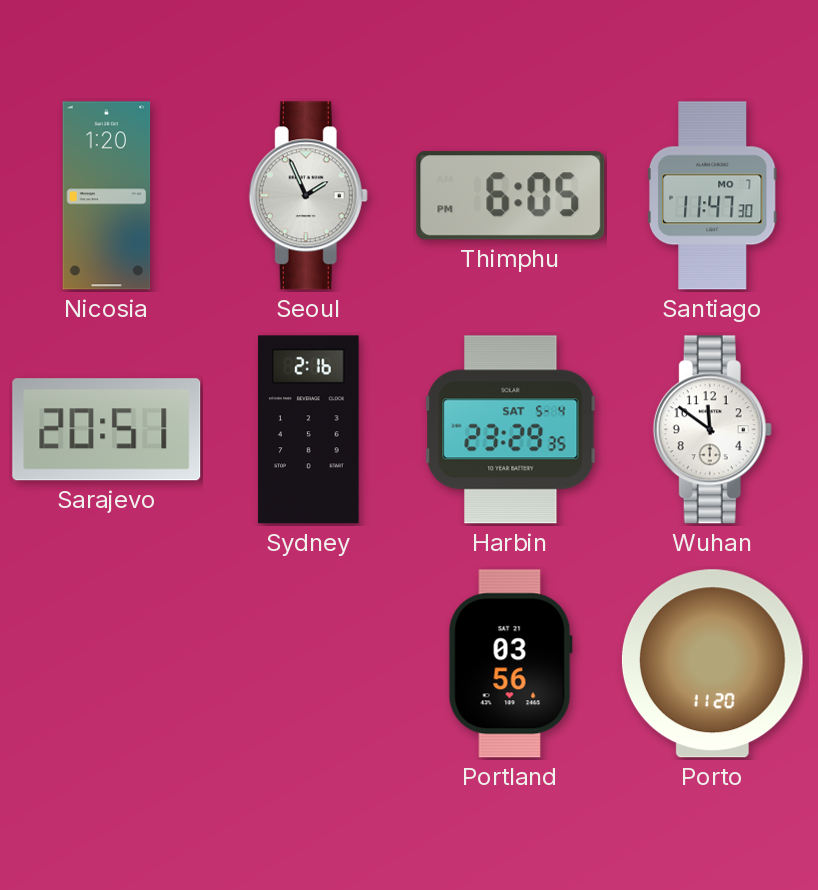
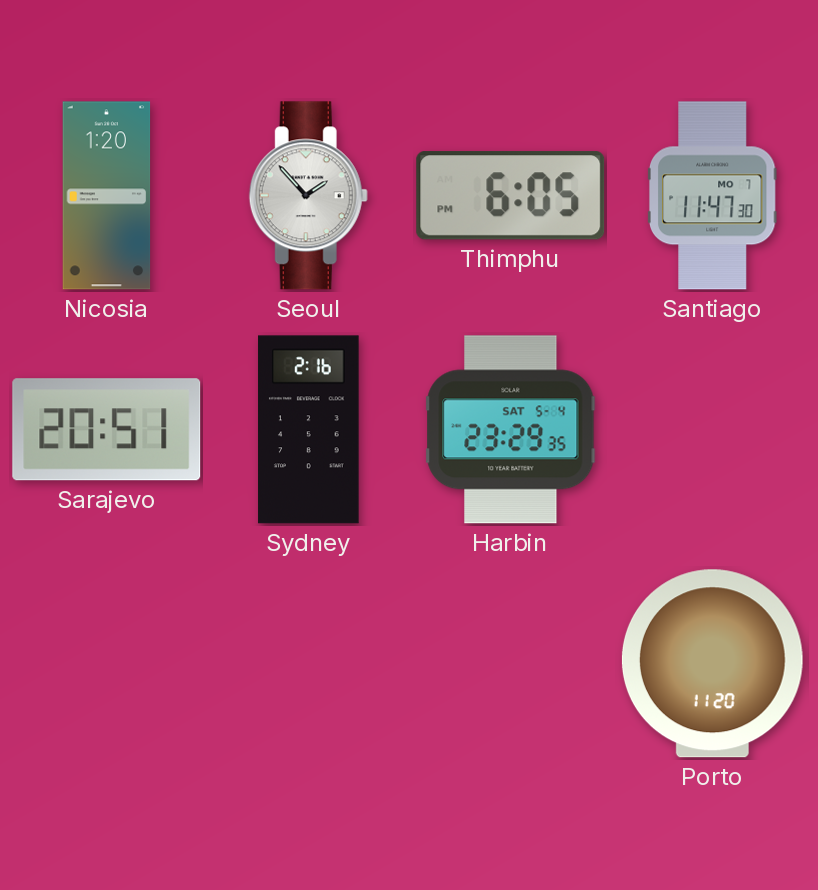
Seoul: 1:56 -> 1:53
Wuhan: 11:51 -> none
Portland: 03:56 -> none
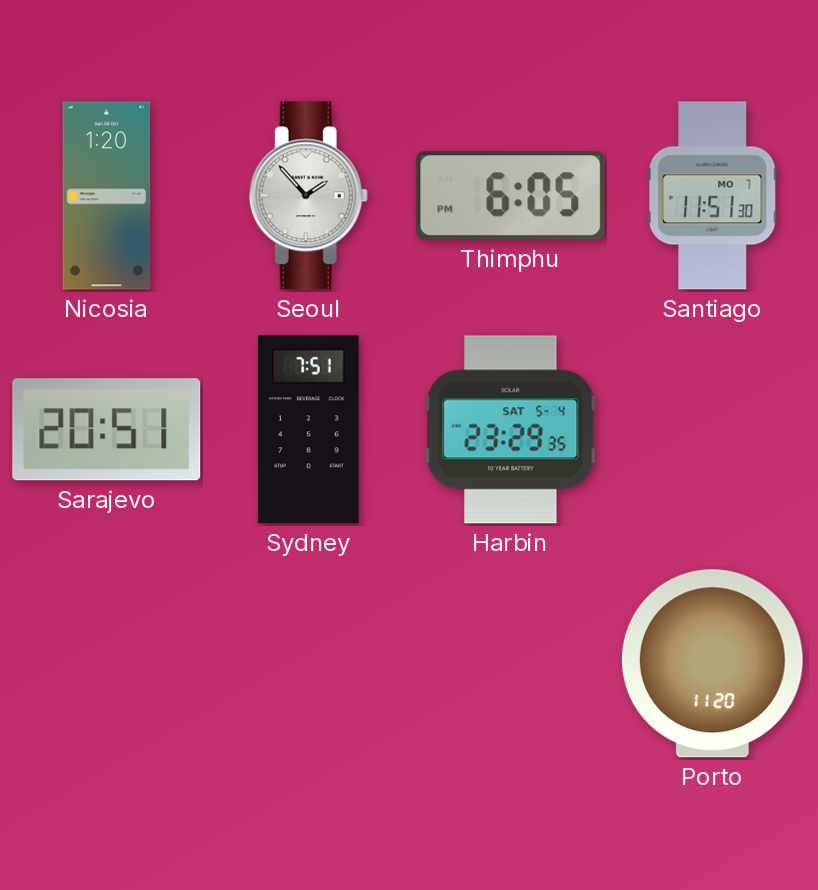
Santiago: 11:47 -> 11:51
Sydney: 2:16 -> 7:51
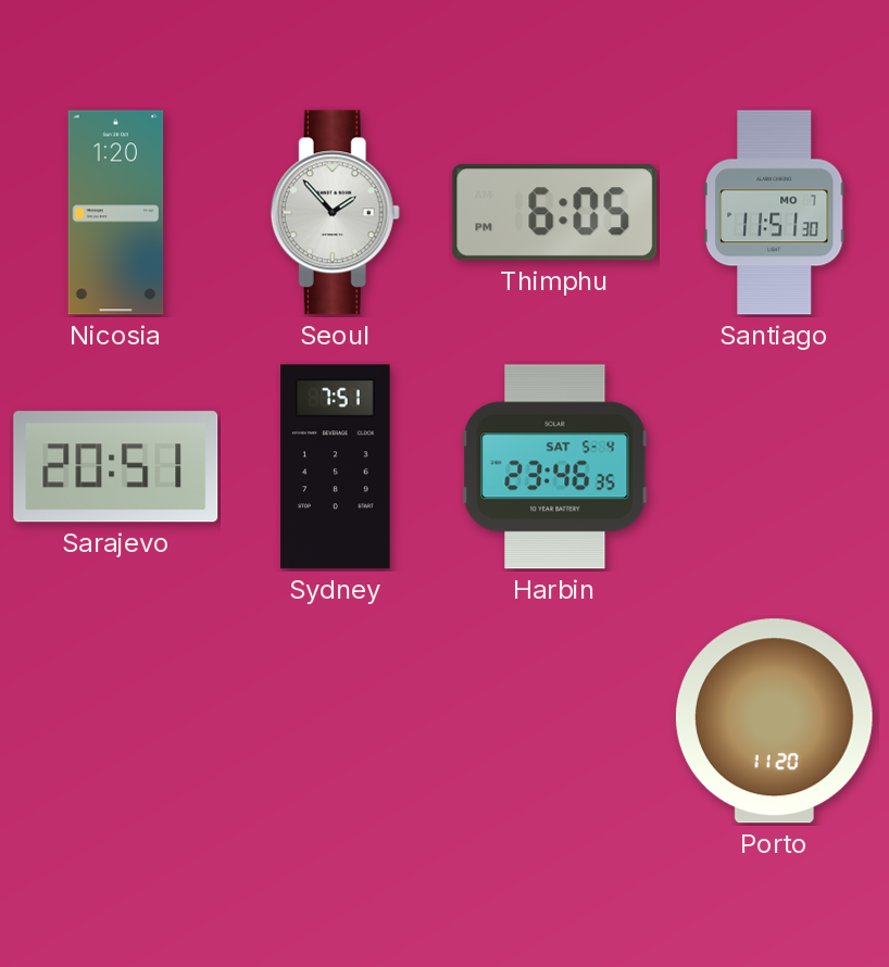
Harbin: 23:29 -> 23:46
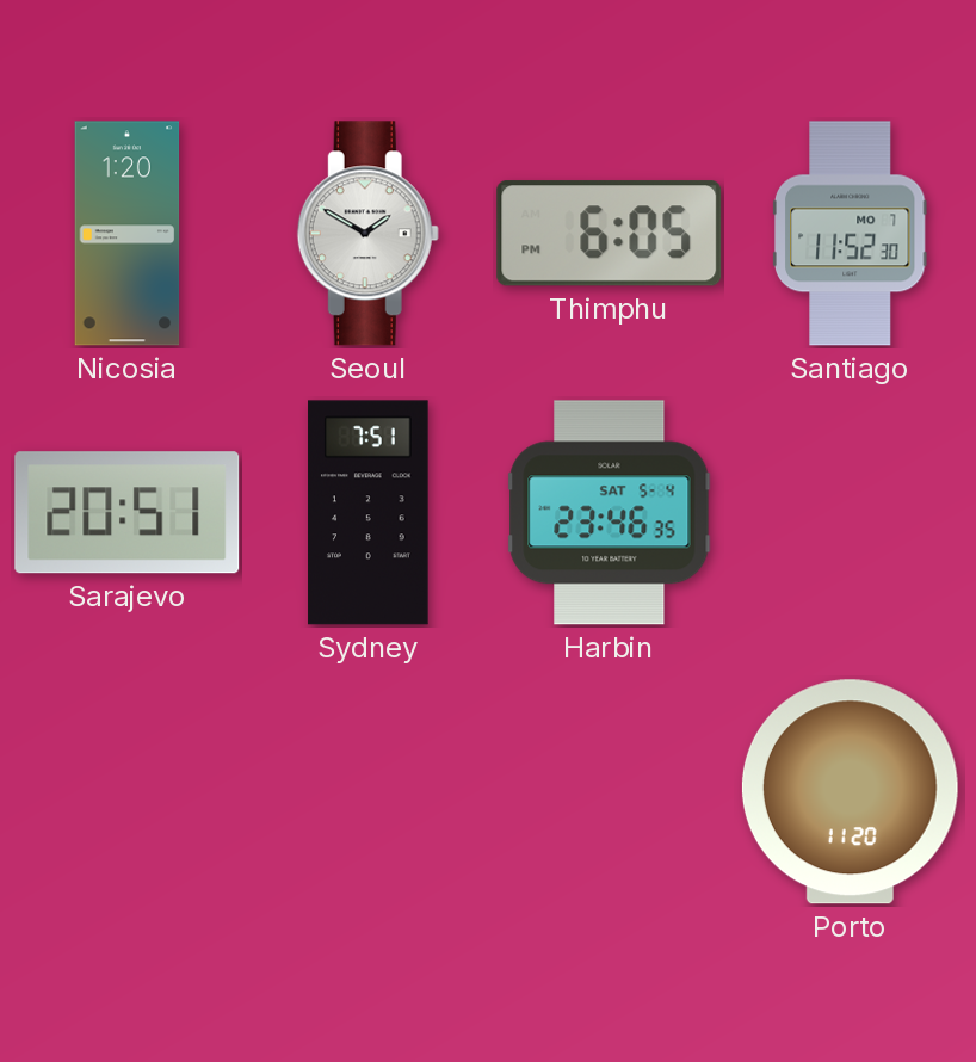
Seoul: 1:53 -> 1:50
Santiago: 11:51 -> 11:52
